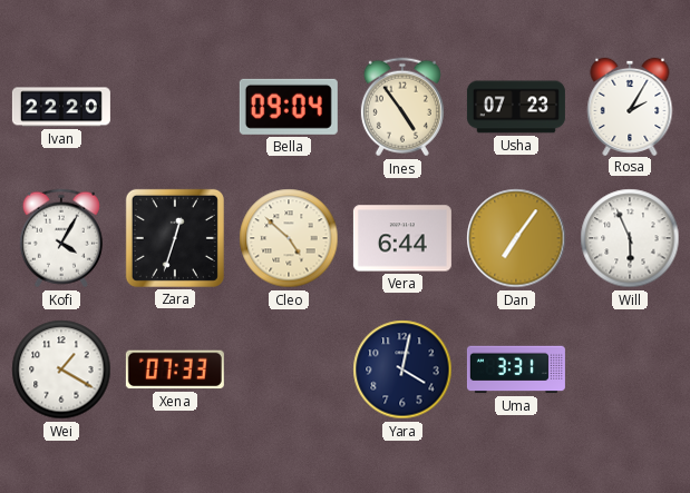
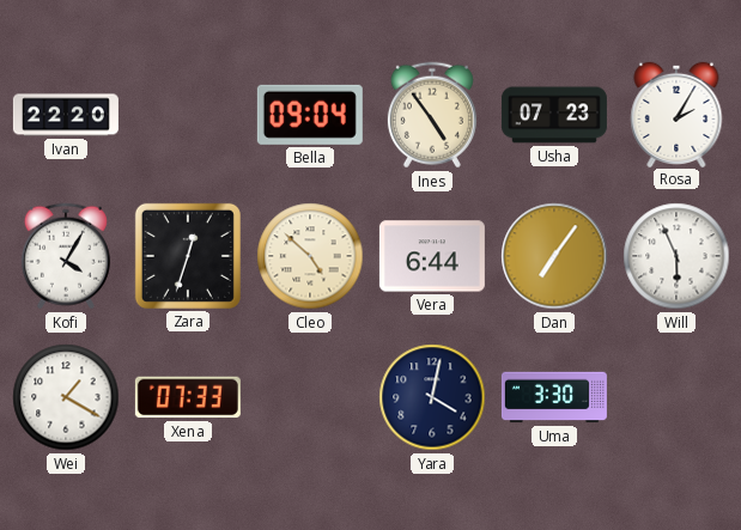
Uma: 3:31 -> 3:30
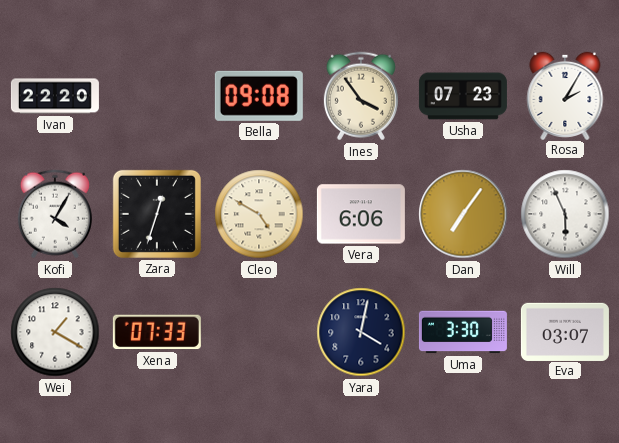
Bella: 09:04 -> 09:08
Ines: 4:54 -> 3:54
Cleo: 4:52 -> 4:50
Vera: 6:44 -> 6:06
Eva: none -> 03:07
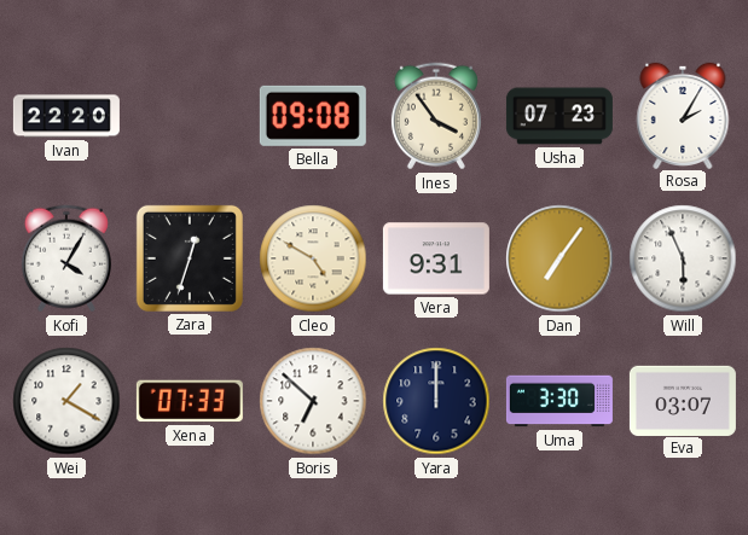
Vera: 6:06 -> 9:31
Boris: none -> 6:52
Yara: 4:02 -> 12:00
